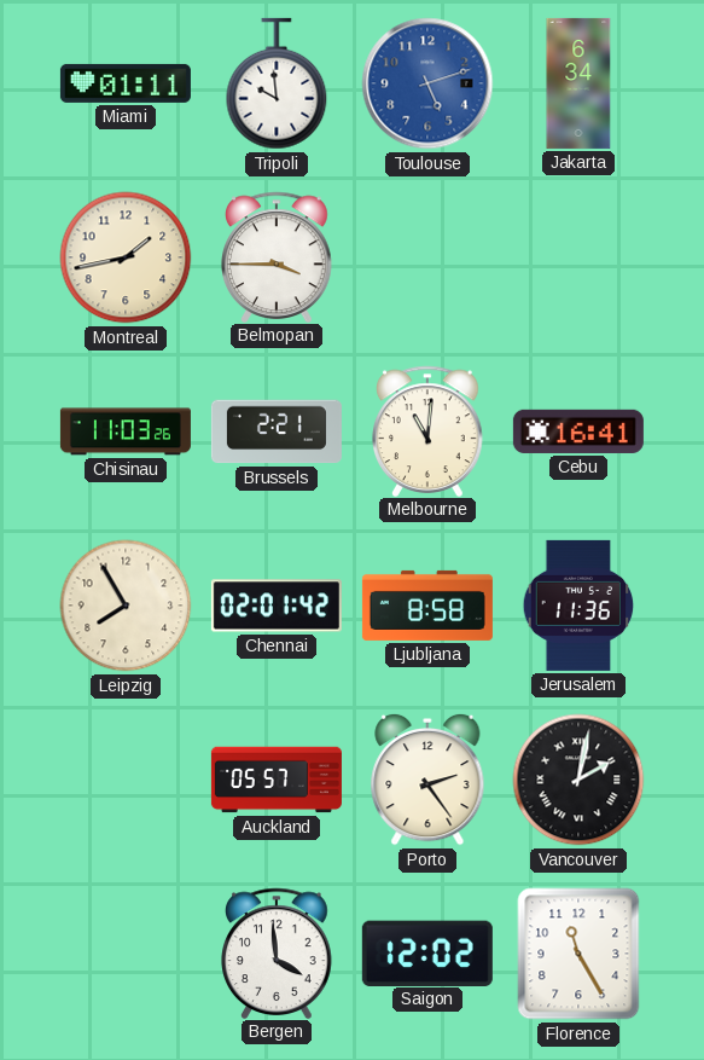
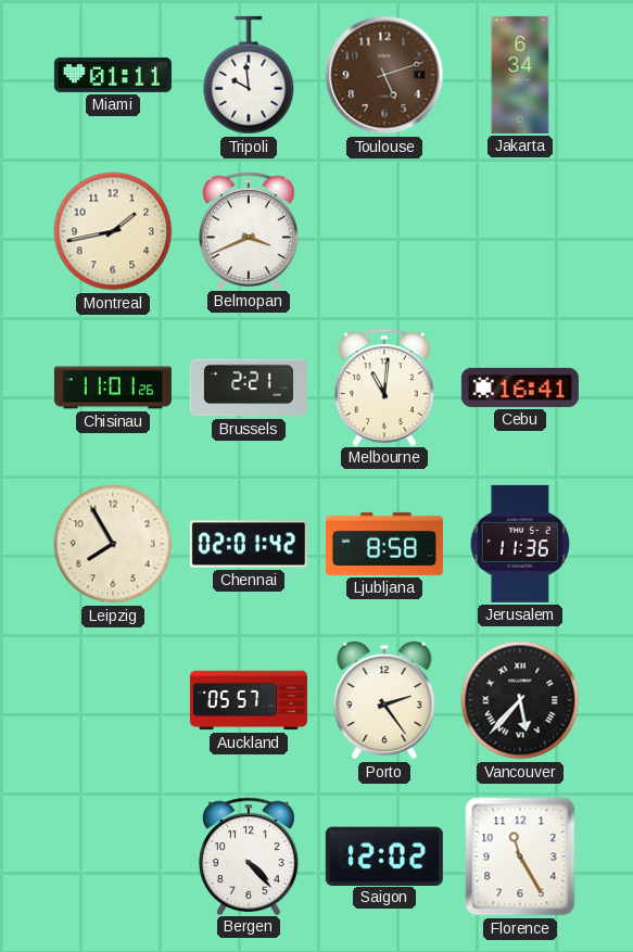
Toulouse dial: blue -> brown
Belmopan: 3:45 -> 3:41
Chisinau: 11:03 -> 11:01
Vancouver: 2:02 -> 5:37
Bergen: 3:59 -> 4:23
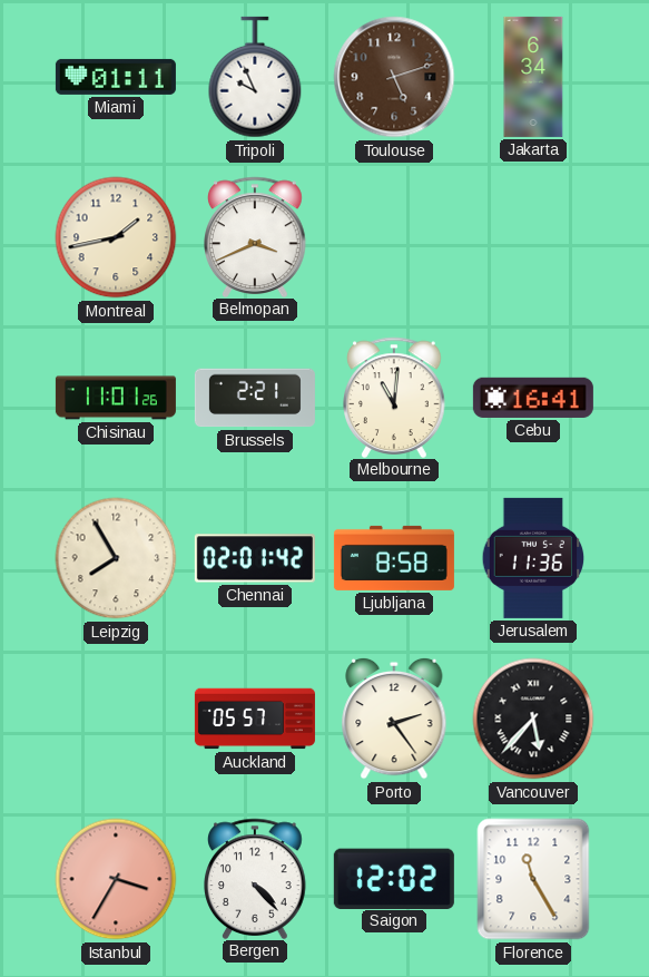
Tripoli: 9:59 -> 9:56
Istanbul: none -> 3:35
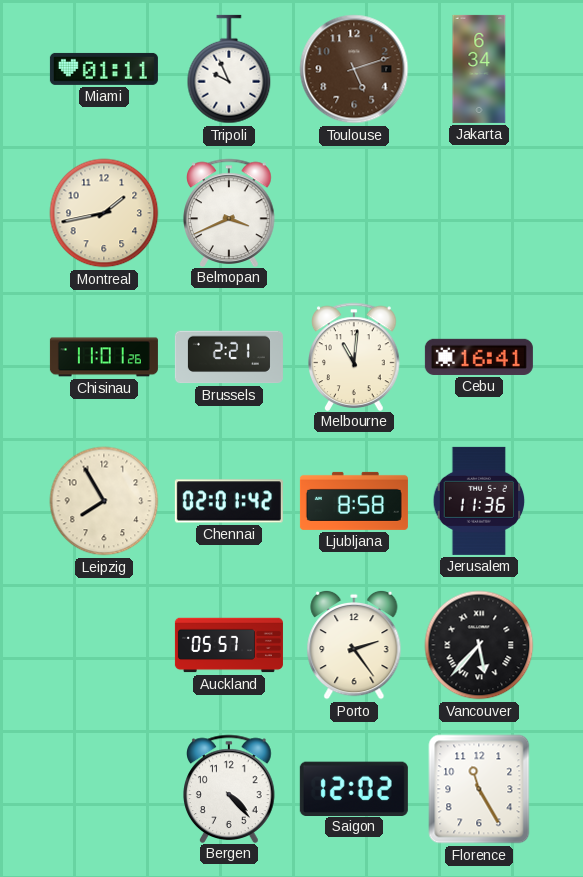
Istanbul: 3:35 -> none
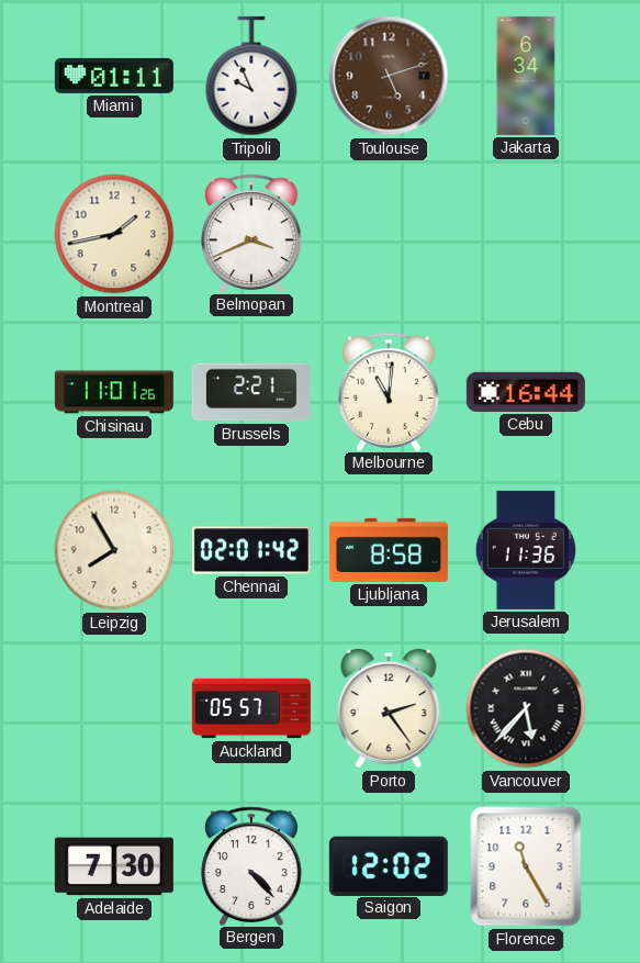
Cebu: 16:41 -> 16:44
Adelaide: none -> 7:30
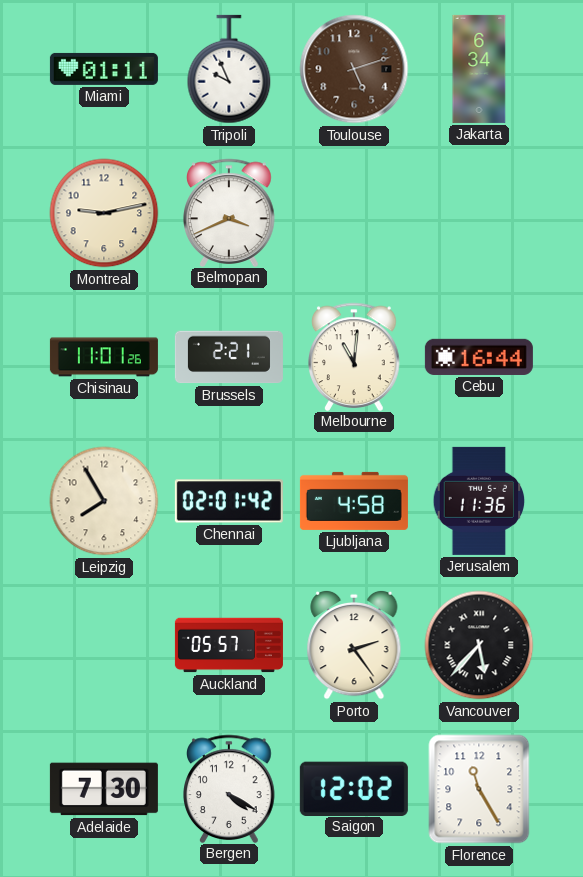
Montreal: 1:43 -> 9:13
Ljubljana: 8:58 -> 4:58
Bergen: 4:23 -> 4:20
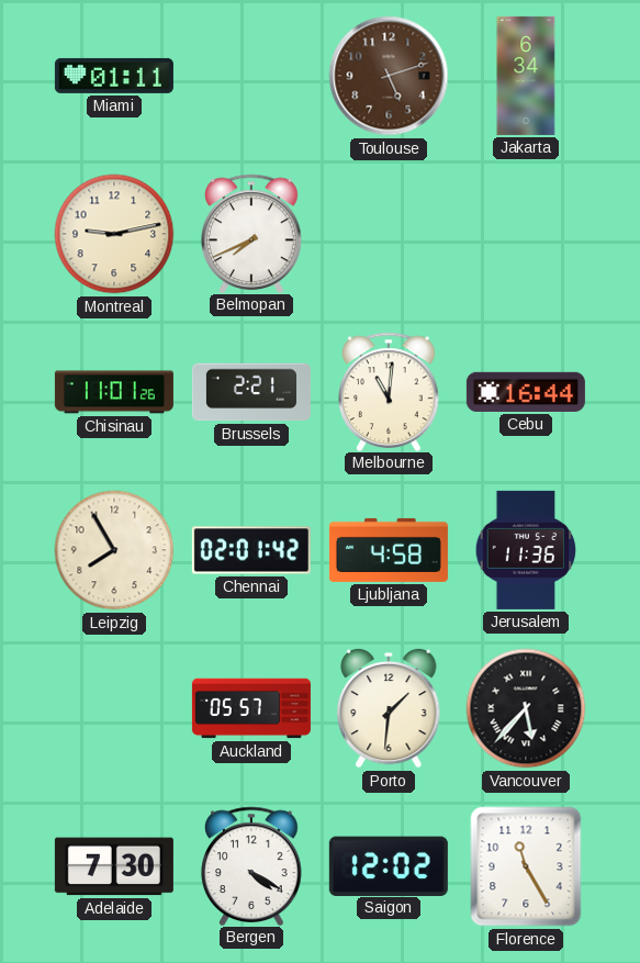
Tripoli: 9:56 -> none
Belmopan: 3:41 -> 7:41
Porto: 2:24 -> 1:31
